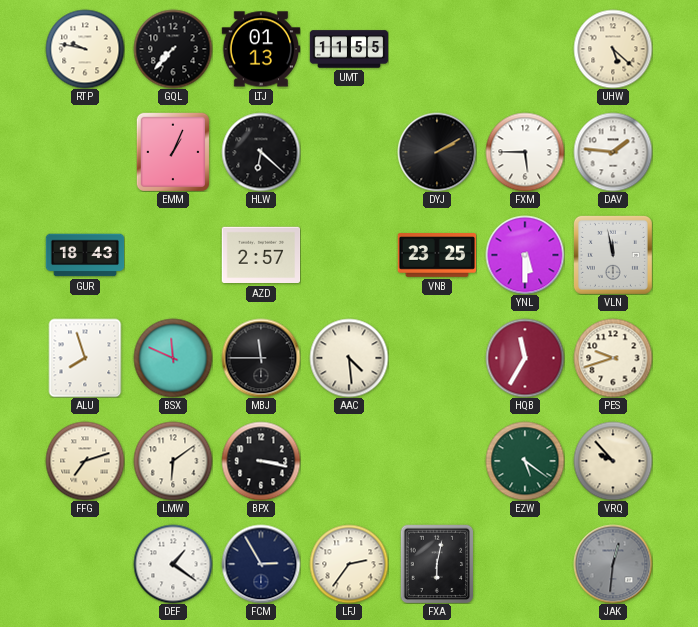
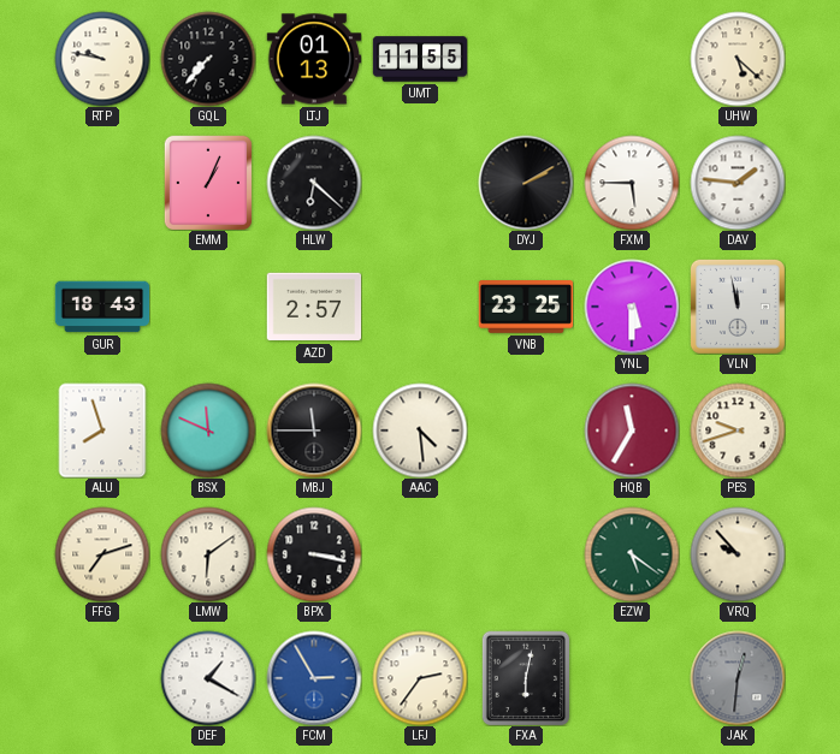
DEF: 1:21 -> 1:20
FCM dial: navy -> blue
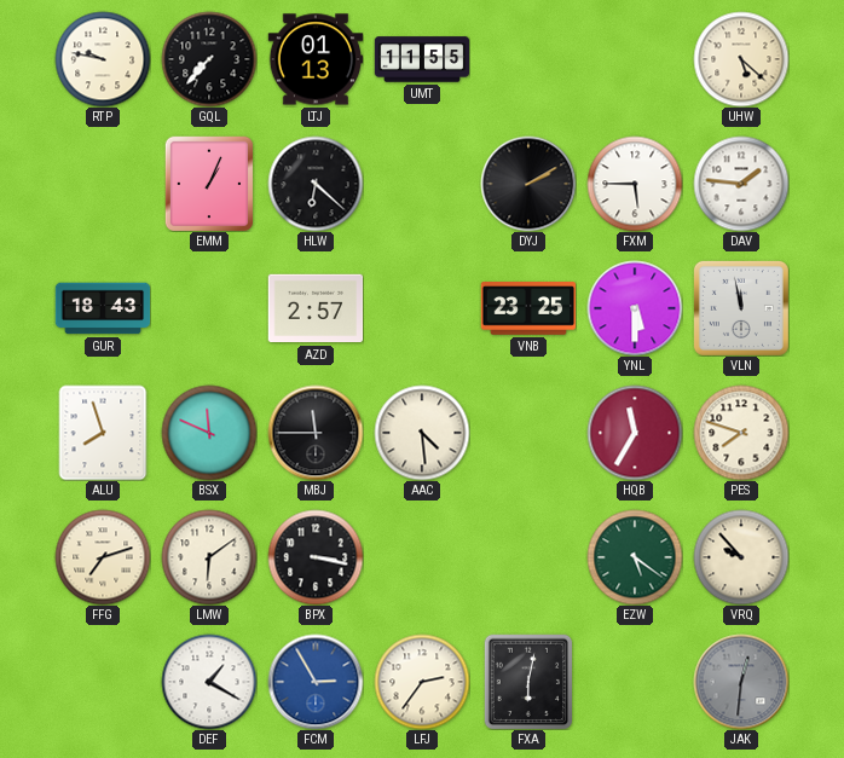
PES: 9:42 -> 7:48
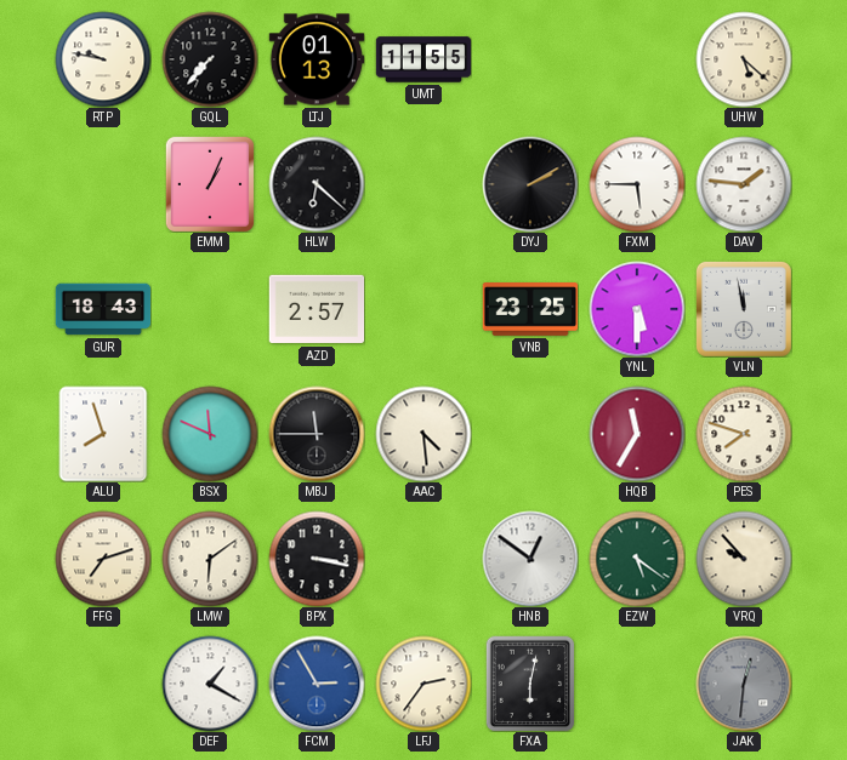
HNB: none -> 12:51
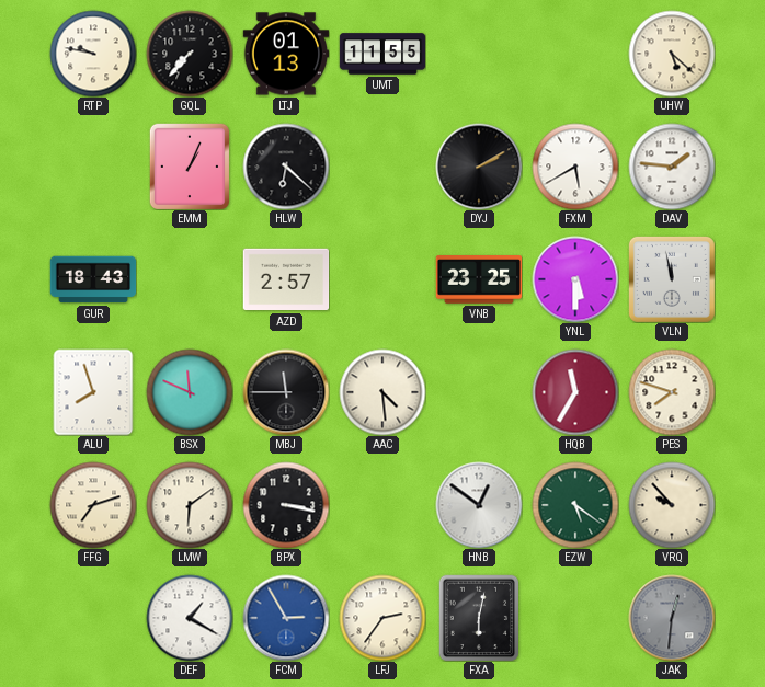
FXM: 5:45 -> 5:40
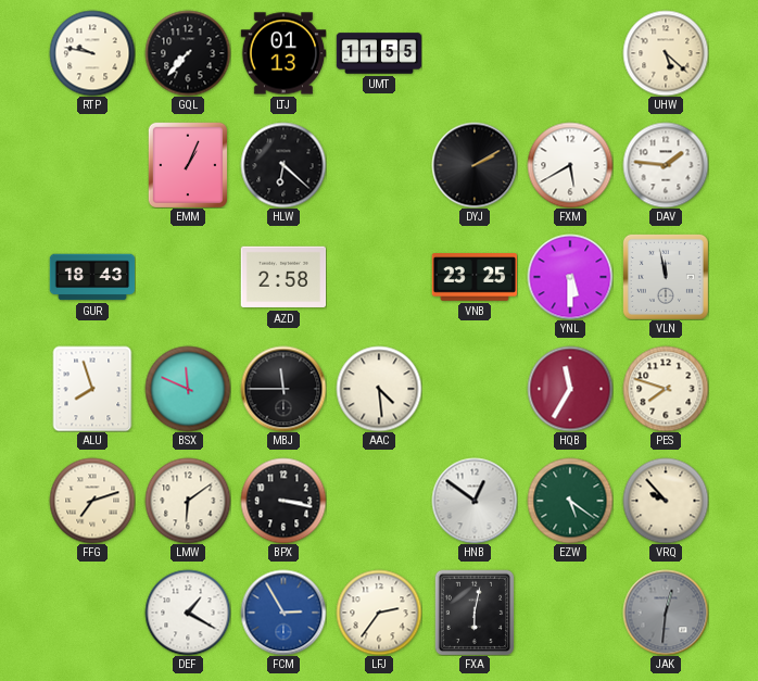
AZD: 2:57 -> 2:58
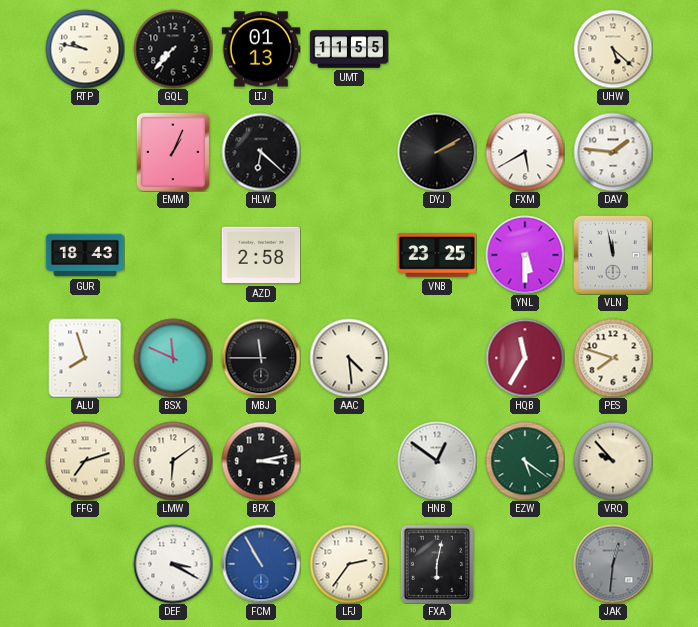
BPX: 3:17 -> 3:13
DEF: 1:20 -> 3:20
FCM: 2:55 -> 10:55
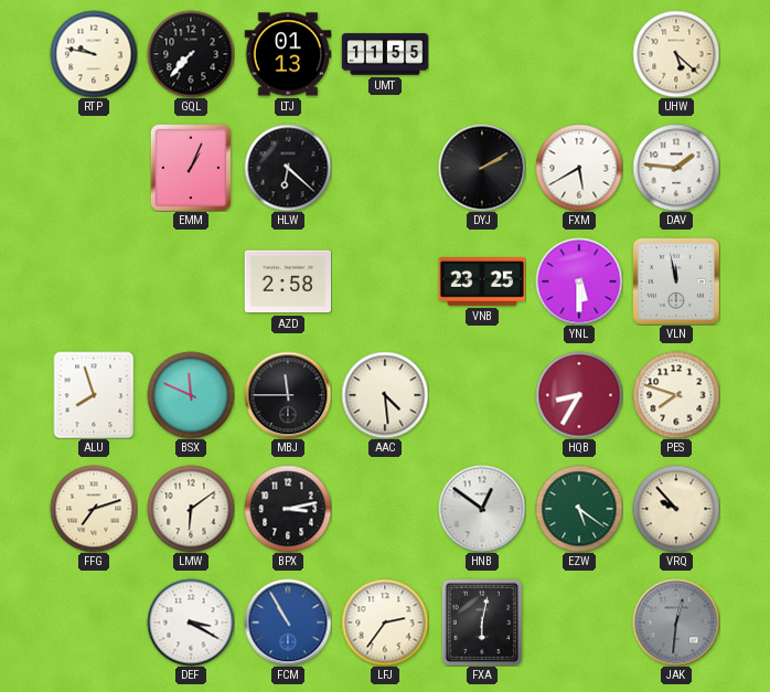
GUR: 18:43 -> none
HQB: 11:35 -> 8:35
